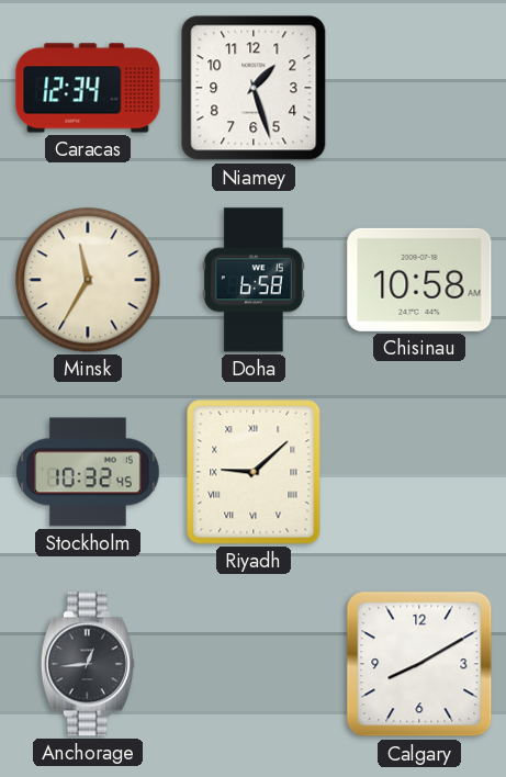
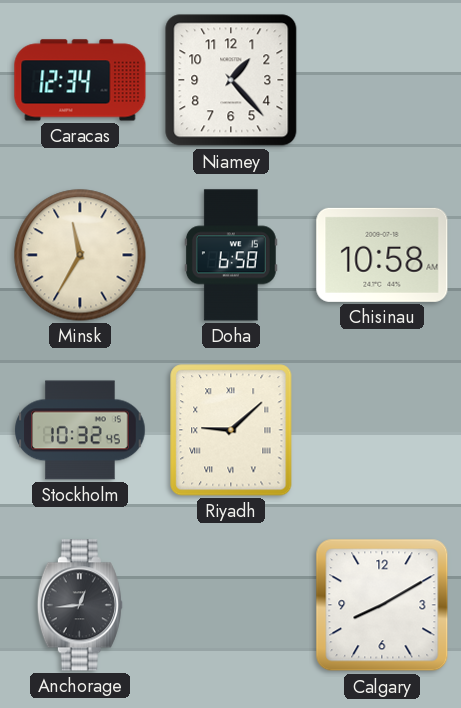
Niamey: 1:27 -> 1:23
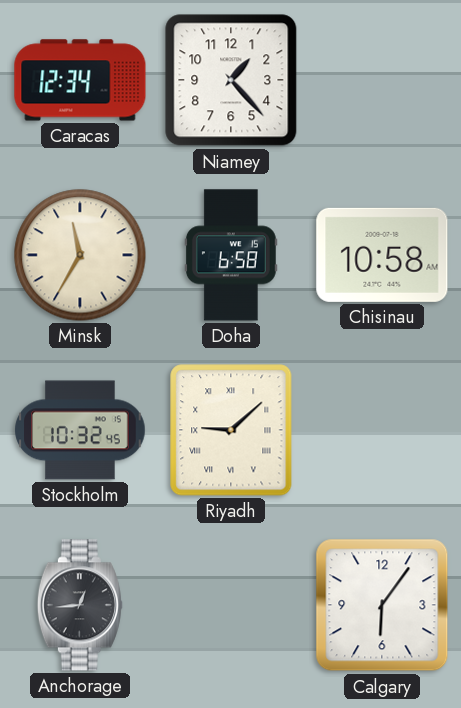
Calgary: 8:10 -> 6:06
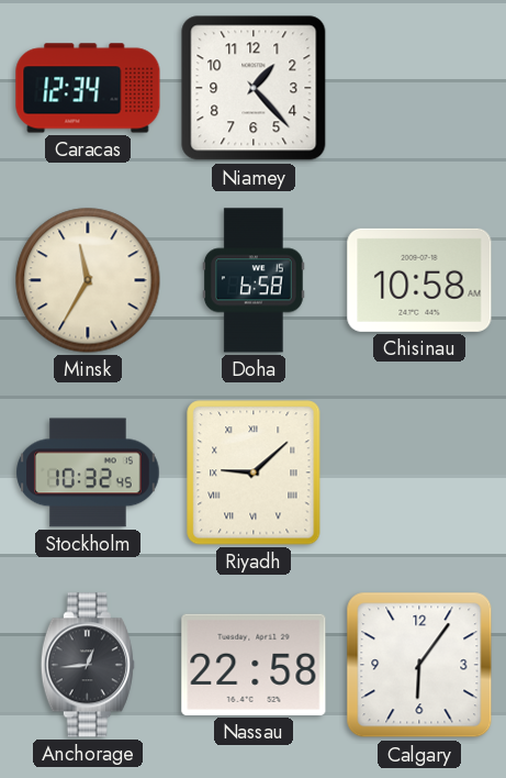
Nassau: none -> 22:58
